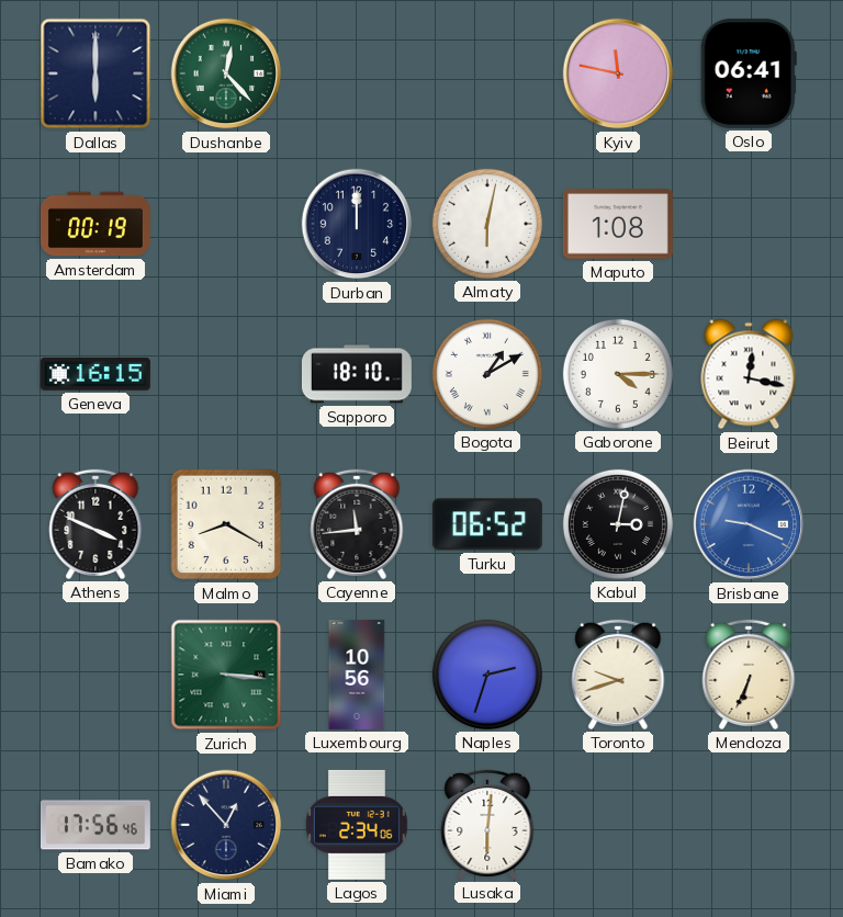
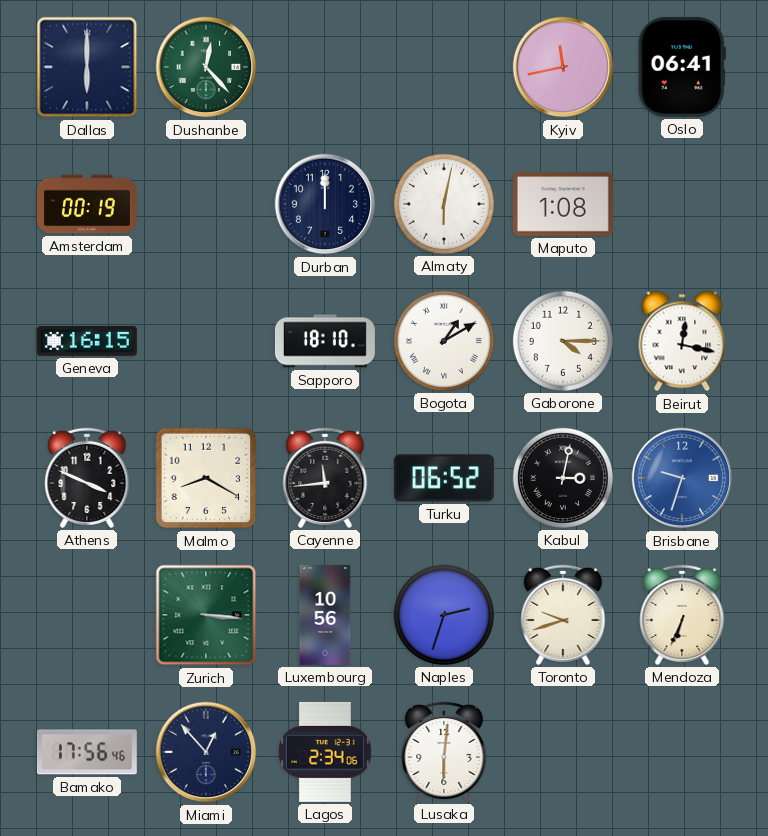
Kyiv: 11:47 -> 11:43
Brisbane: 9:19 -> 9:33
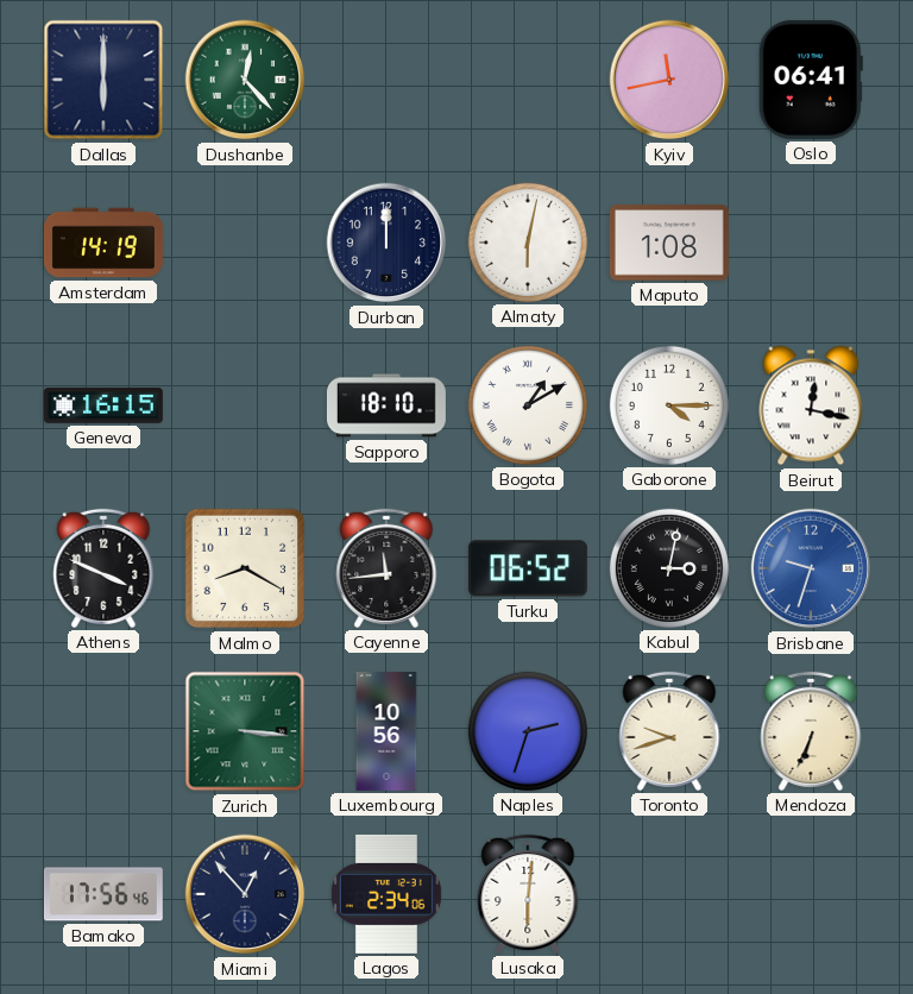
Amsterdam: 00:19 -> 14:19
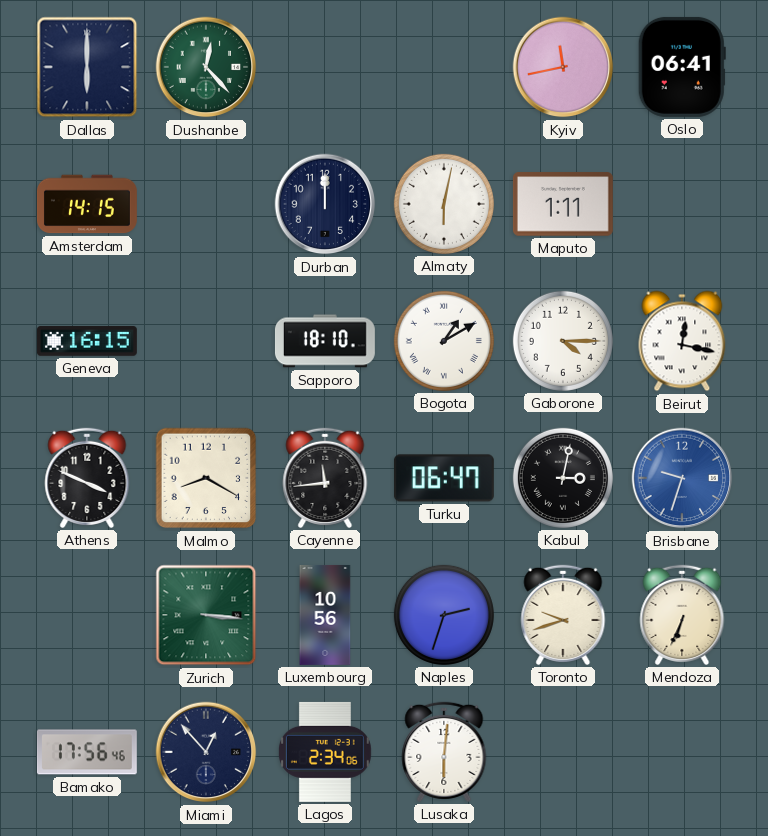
Amsterdam: 14:19 -> 14:15
Maputo: 1:08 -> 1:11
Turku: 06:52 -> 06:47
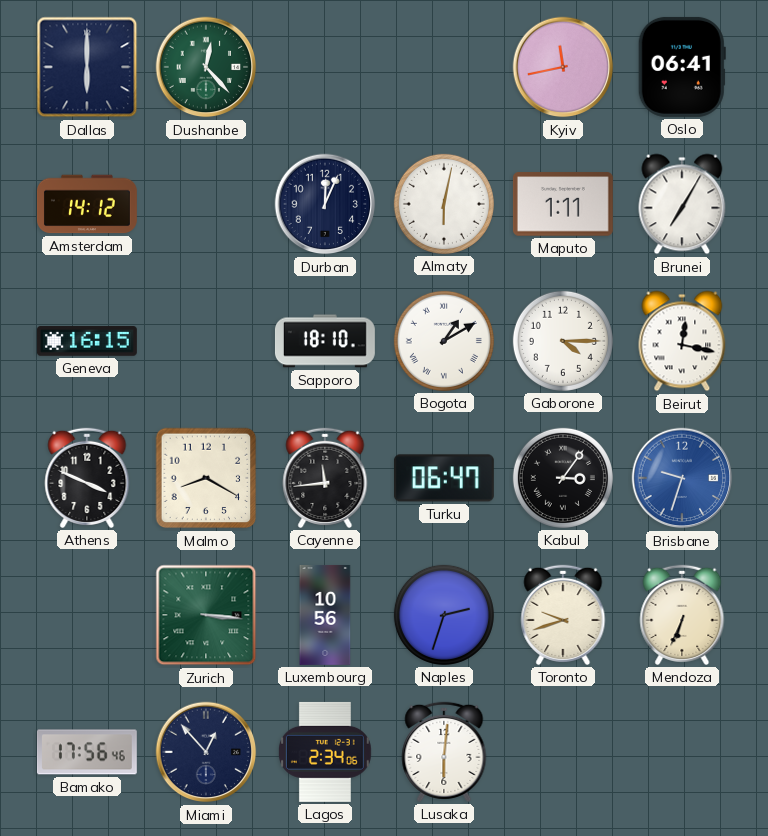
Amsterdam: 14:15 -> 14:12
Durban: 12:00 -> 12:04
Brunei: none -> 7:05
Kabul: 3:02 -> 3:06
